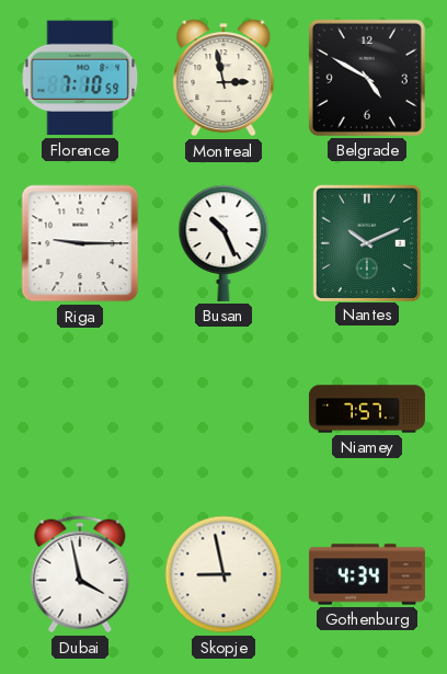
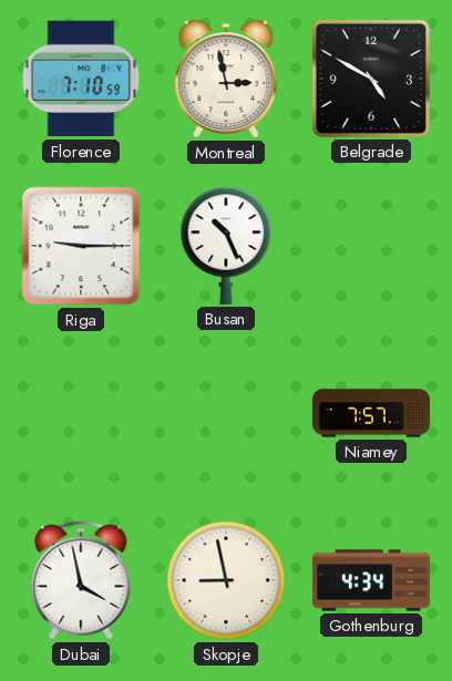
Nantes: 10:11 -> none
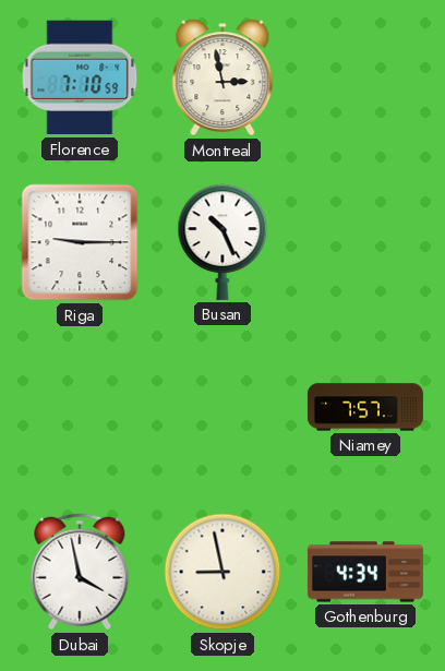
Belgrade: 4:50 -> none
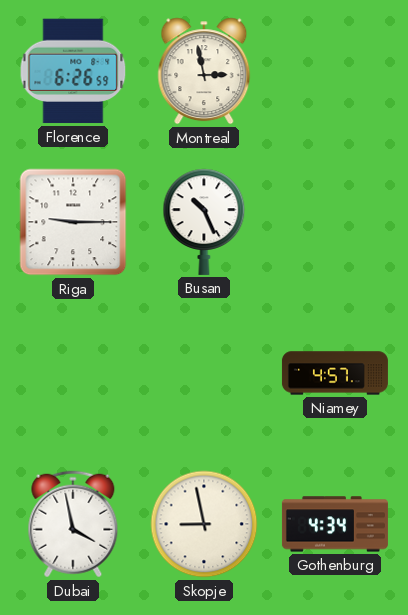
Florence: 7:10 -> 6:26
Niamey: 7:57 -> 4:57
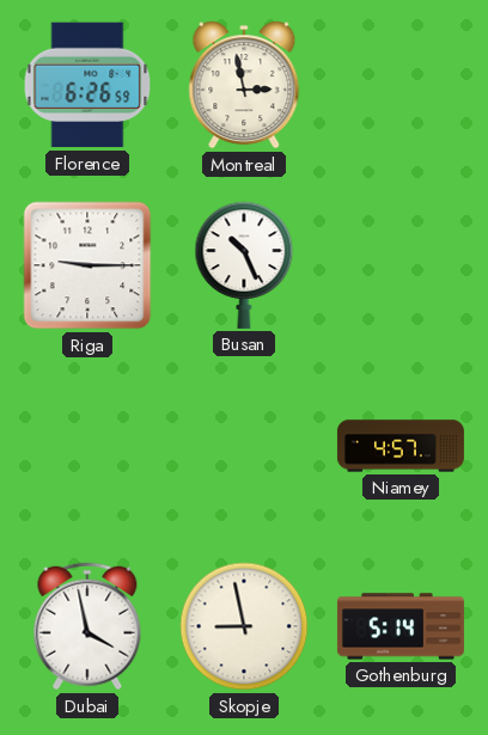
Gothenburg: 4:34 -> 5:14
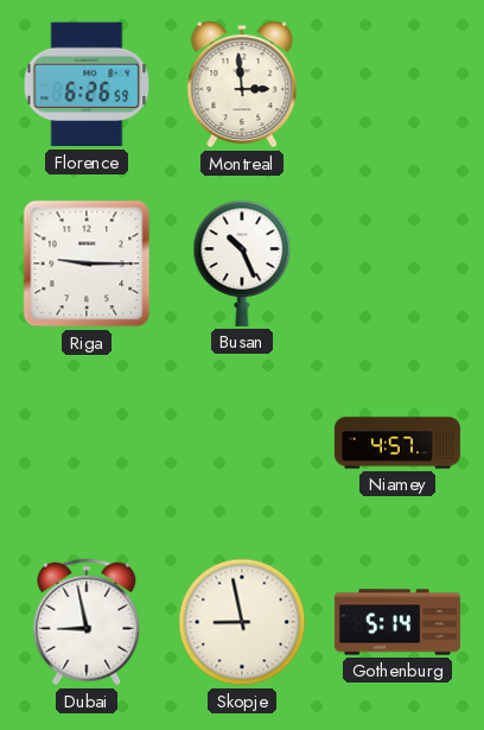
Montreal: 2:58 -> 2:59
Dubai: 3:58 -> 8:58
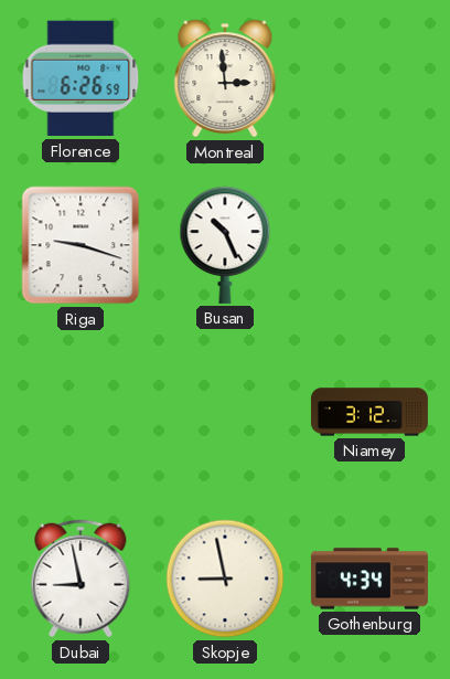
Riga: 9:15 -> 9:18
Niamey: 4:57 -> 3:12
Gothenburg: 5:14 -> 4:34
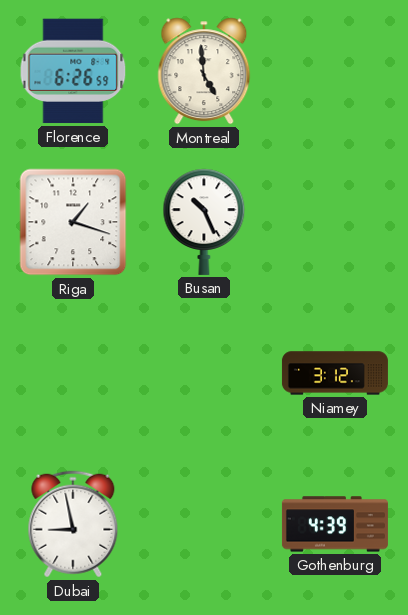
Montreal: 2:59 -> 4:59
Riga: 9:18 -> 1:18
Skopje: 8:58 -> none
Gothenburg: 4:34 -> 4:39
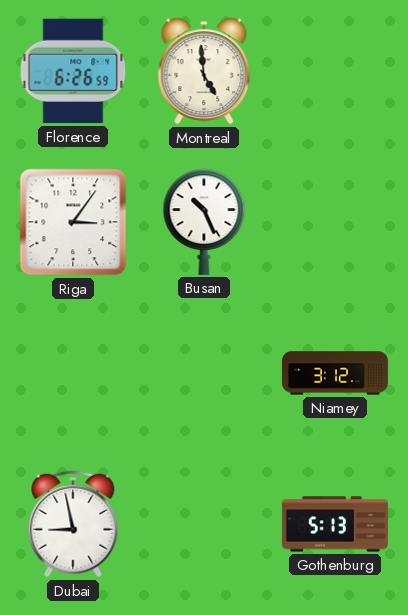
Riga: 1:18 -> 3:06
Gothenburg: 4:39 -> 5:13
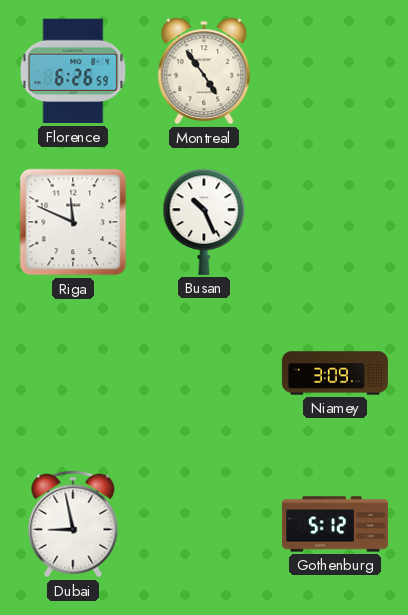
Montreal: 4:59 -> 4:54
Riga: 3:06 -> 11:49
Niamey: 3:12 -> 3:09
Gothenburg: 5:13 -> 5:12
